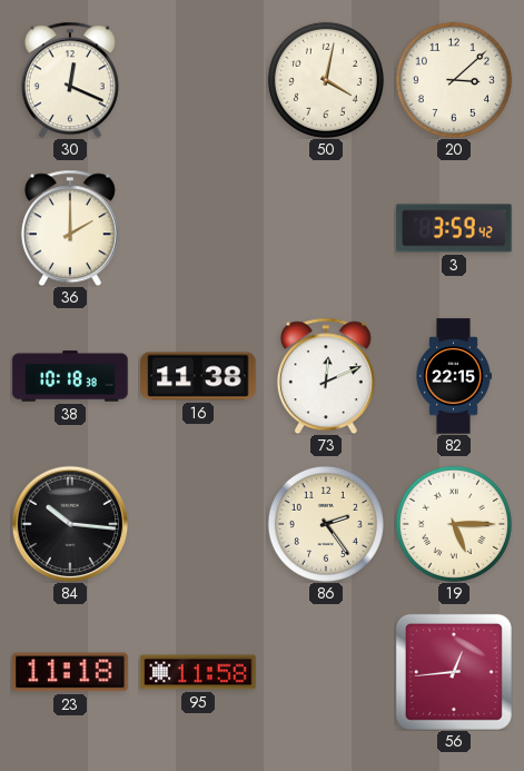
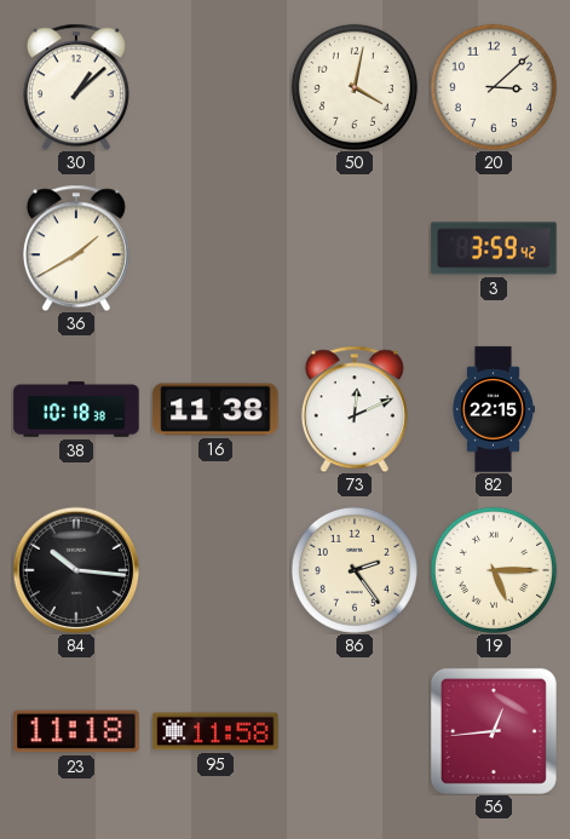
30: 12:19 -> 1:08
36: 2:00 -> 1:40
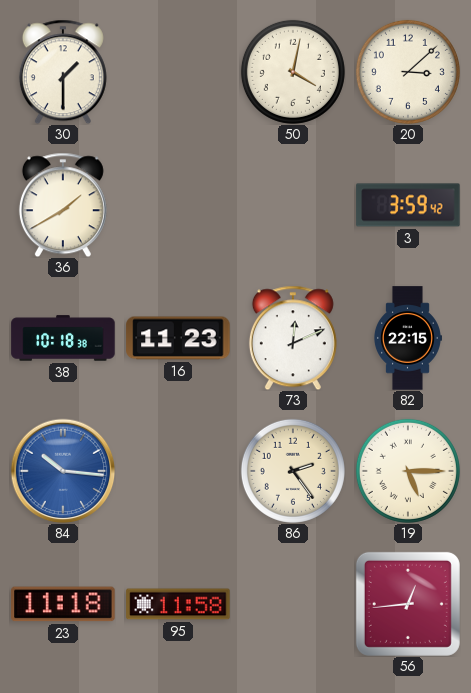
30: 1:08 -> 1:30
16: 11:38 -> 11:23
84 dial: black -> blue
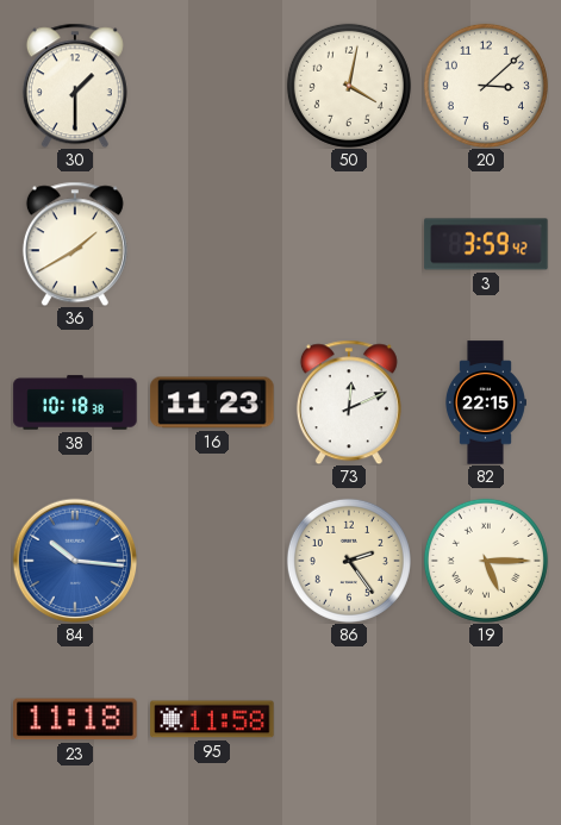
56: 12:44 -> none
